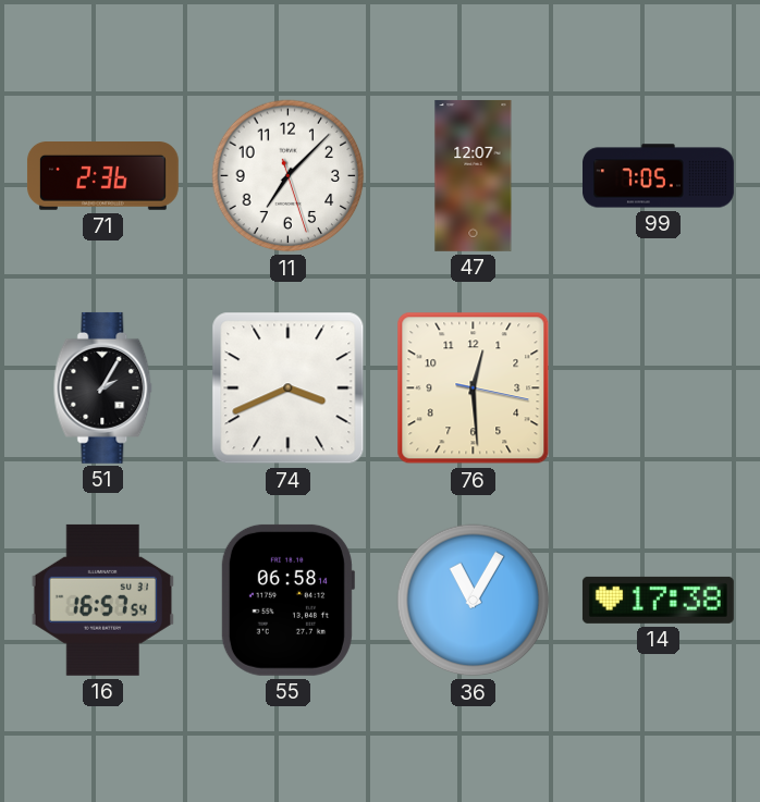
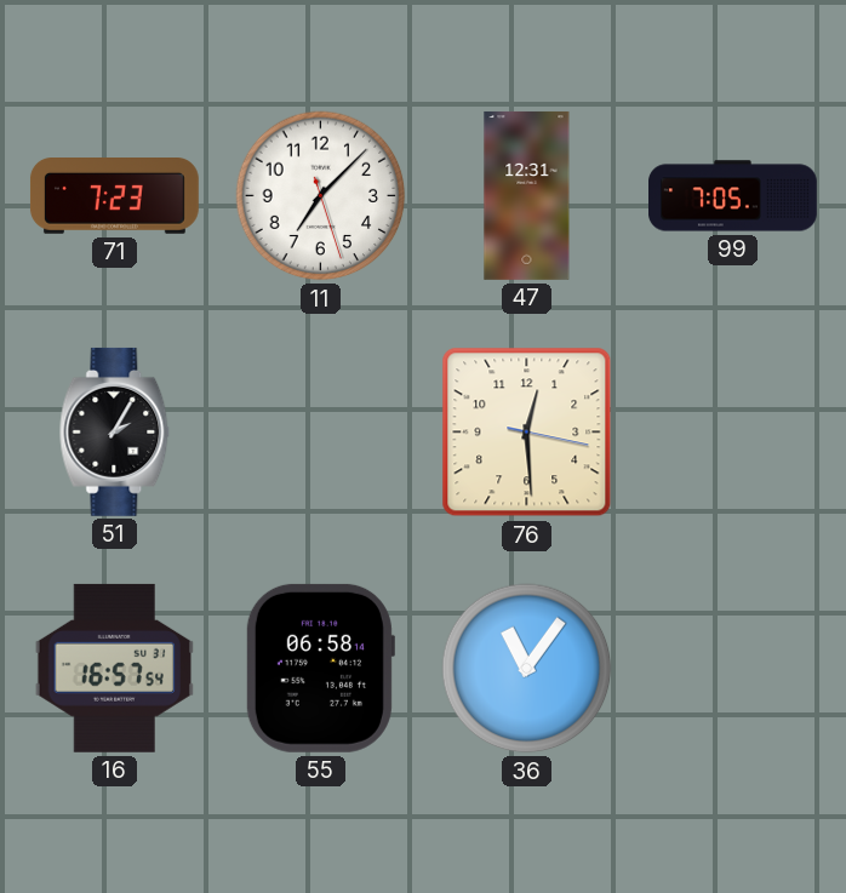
71: 2:36 -> 7:23
47: 12:07 -> 12:31
74: 3:41 -> none
36: 11:05 -> 11:06
14: 17:38 -> none
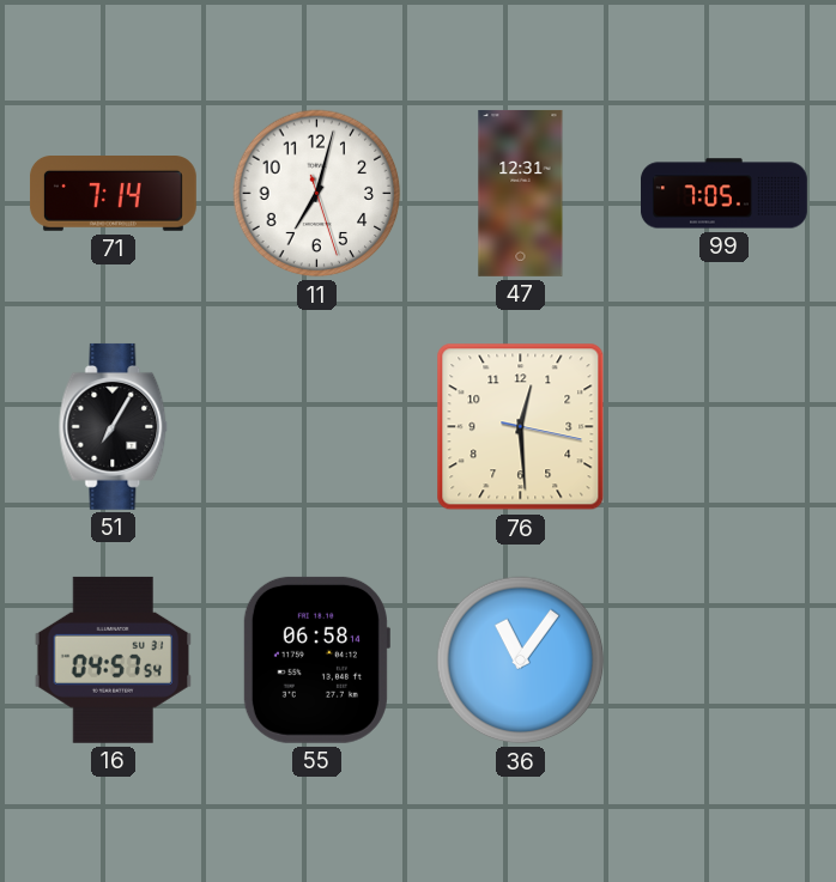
71: 7:23 -> 7:14
11: 7:07 -> 7:02
51: 2:05 -> 7:05
16: 16:57 -> 04:57
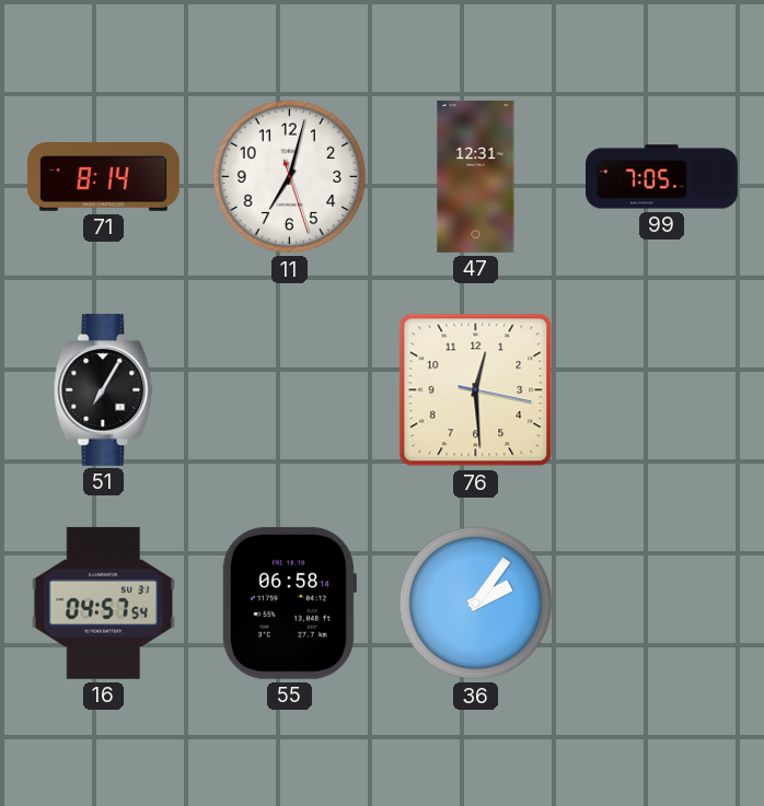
71: 7:14 -> 8:14
36: 11:06 -> 2:06
